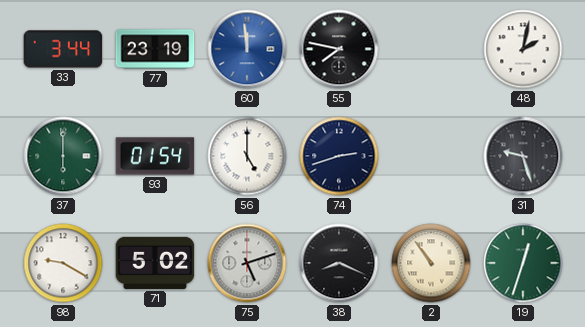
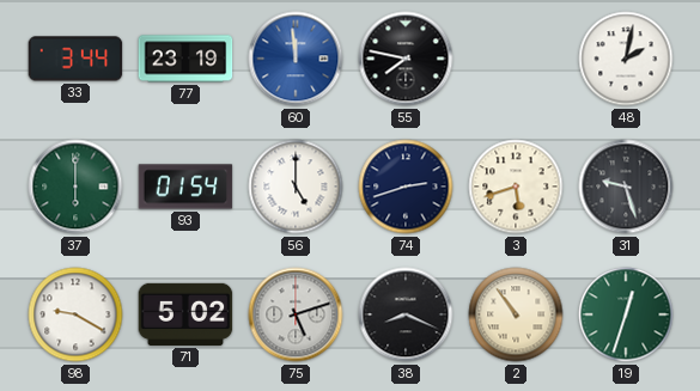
3: none -> 5:42
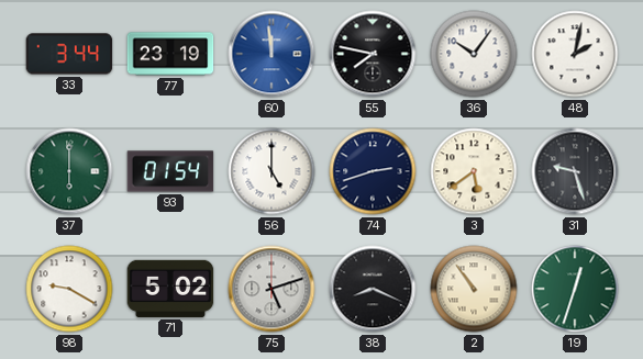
36: none -> 10:06
3: 5:42 -> 5:39
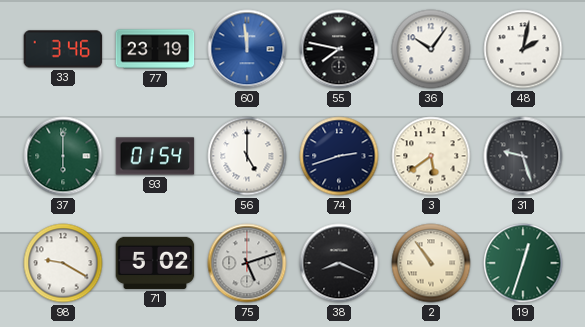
33: 3:44 -> 3:46
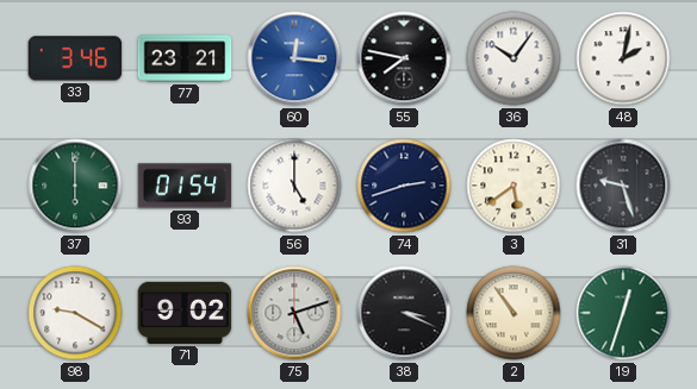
77: 23:19 -> 23:21
60: 11:59 -> 12:16
71: 5:02 -> 9:02
38: 8:19 -> 3:19
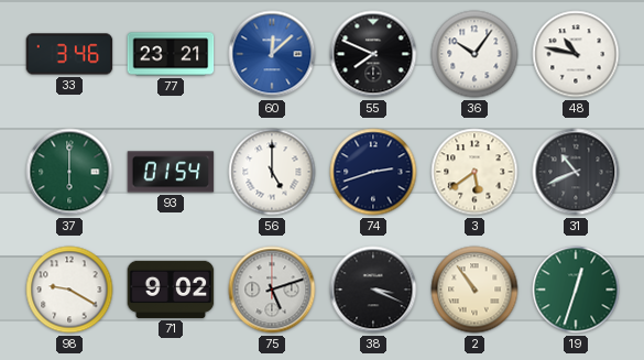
60: 12:16 -> 12:08
55: 7:47 -> 7:49
48: 2:02 -> 10:47
31: 9:27 -> 10:41
